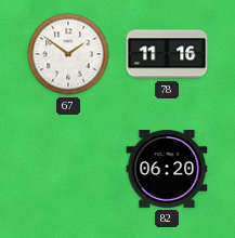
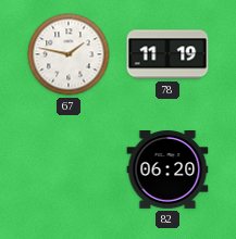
67: 1:51 -> 1:47
78: 11:16 -> 11:19
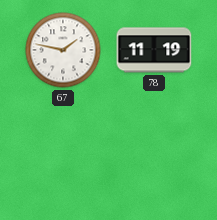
82: 06:20 -> none
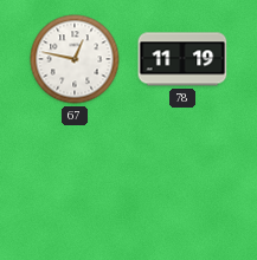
67: 1:47 -> 12:47
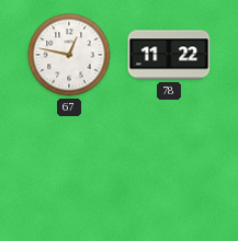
78: 11:19 -> 11:22
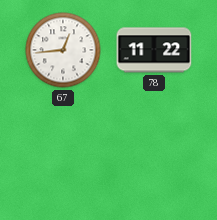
67: 12:47 -> 12:44
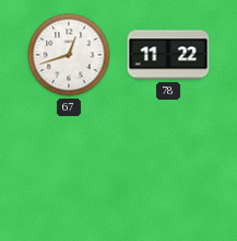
67: 12:44 -> 12:42
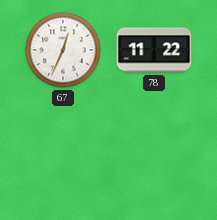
67: 12:42 -> 12:34
